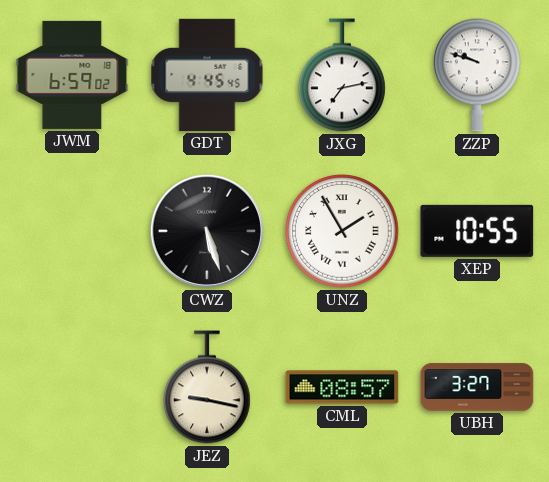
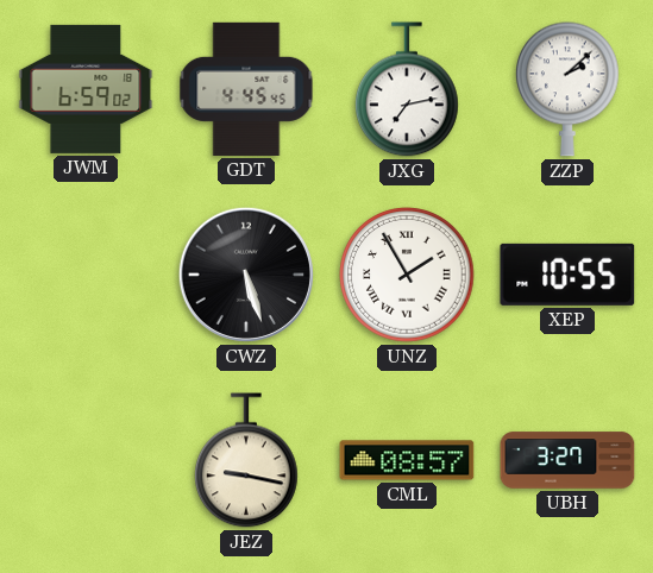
ZZP: 9:48 -> 2:08
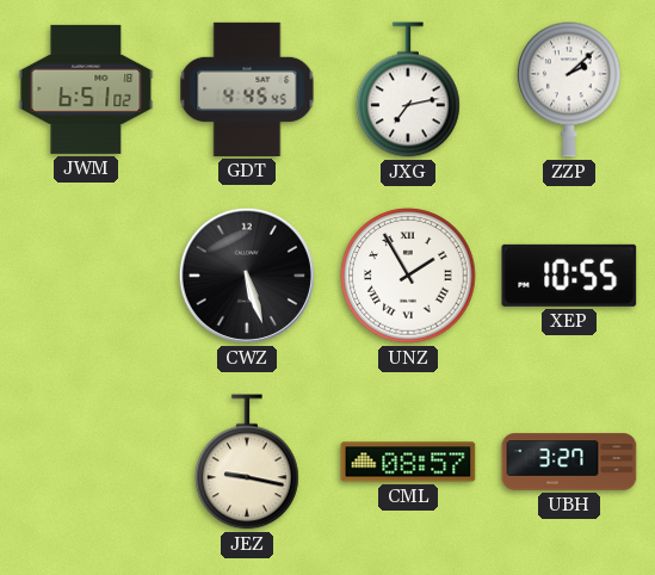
JWM: 6:59 -> 6:51
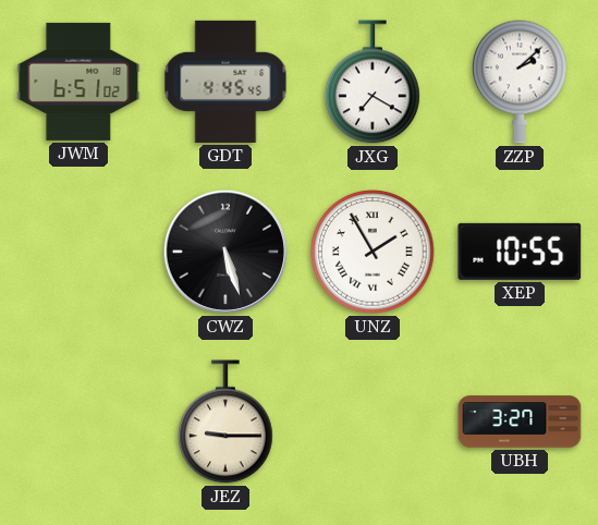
JXG: 7:13 -> 7:20
JEZ: 9:17 -> 9:15
CML: 08:57 -> none
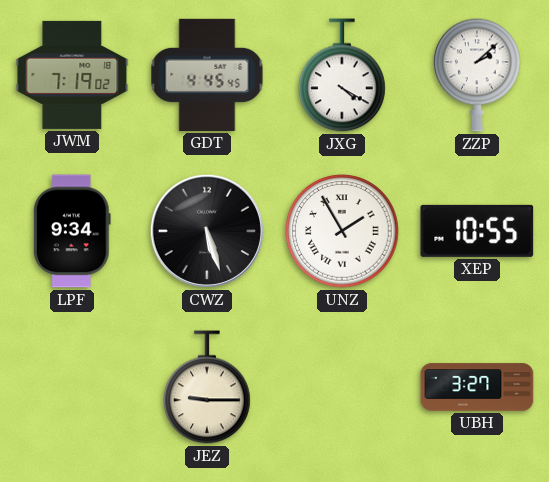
JWM: 6:51 -> 7:19
JXG: 7:20 -> 4:20
LPF: none -> 9:34
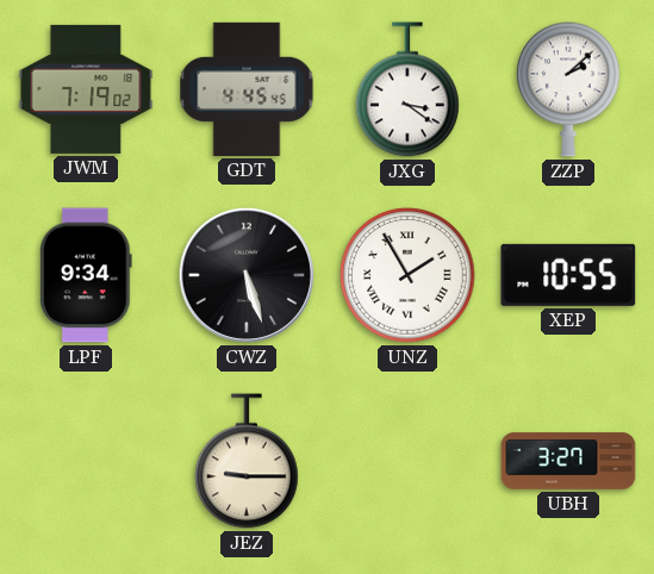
JXG: 4:20 -> 3:21
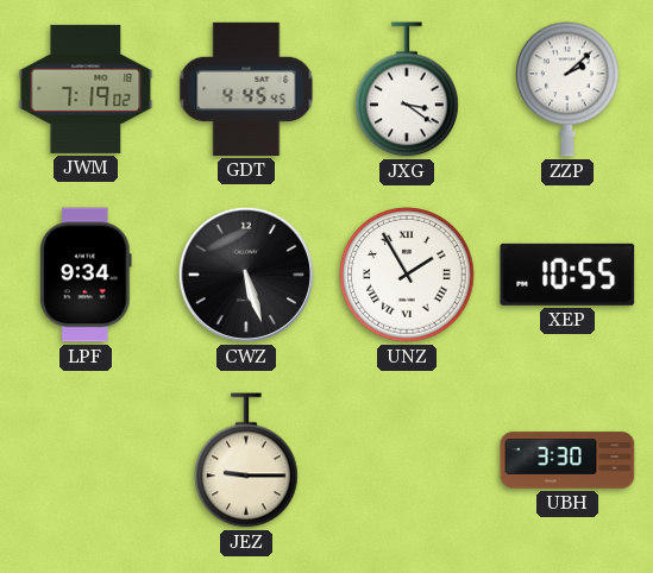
UBH: 3:27 -> 3:30
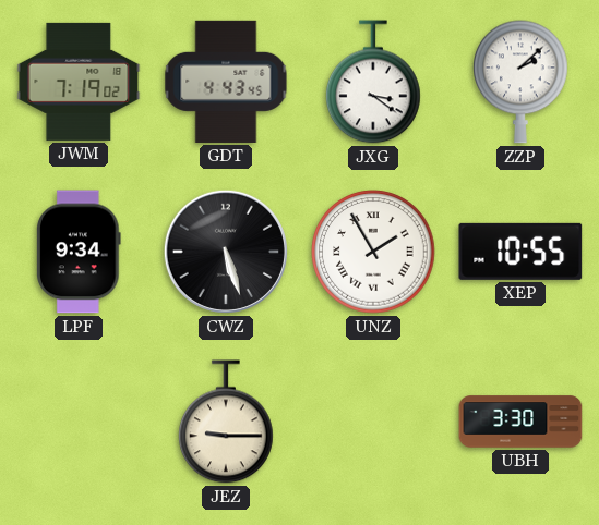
GDT: 4:45 -> 4:43
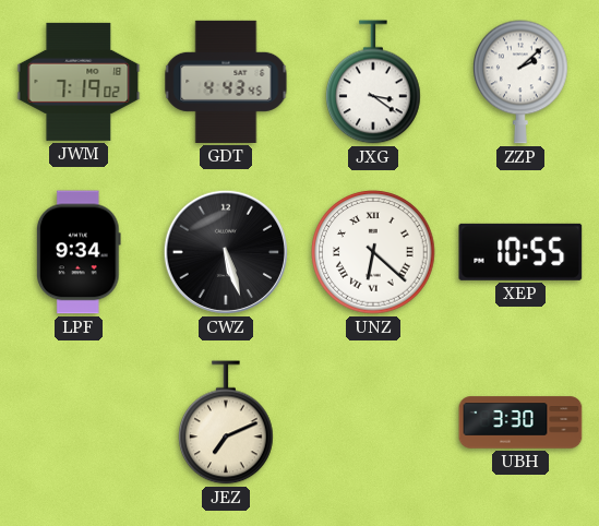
UNZ: 1:55 -> 6:22
JEZ: 9:15 -> 7:11
